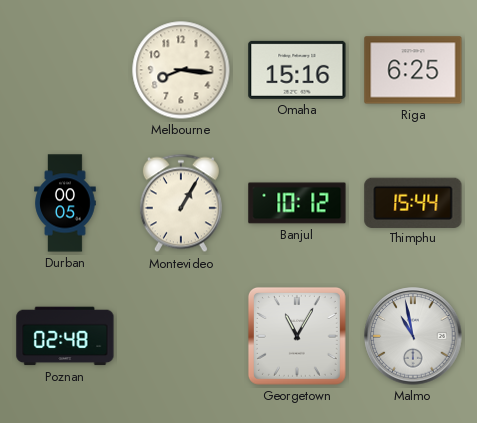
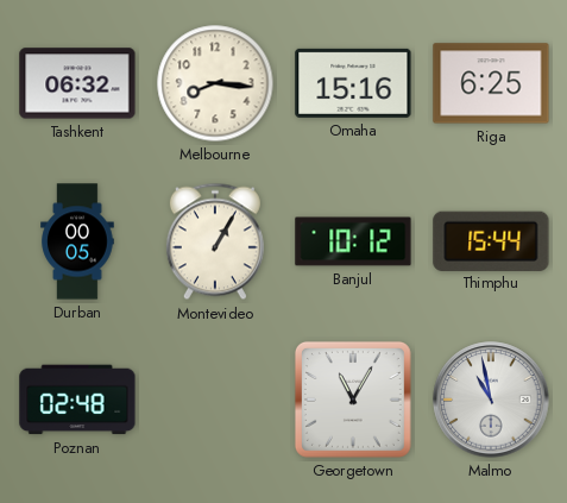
Tashkent: none -> 06:32
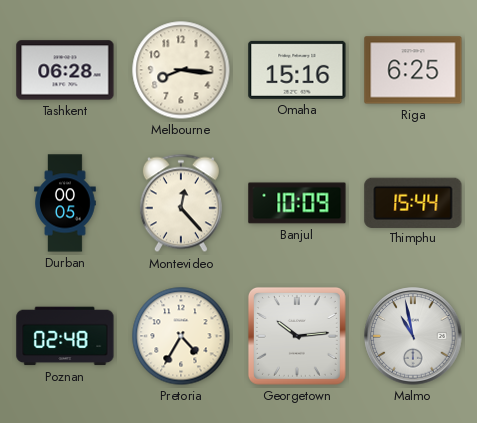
Tashkent: 06:32 -> 06:28
Montevideo: 1:05 -> 12:23
Banjul: 10:12 -> 10:09
Pretoria: none -> 4:35
Georgetown: 11:05 -> 10:14
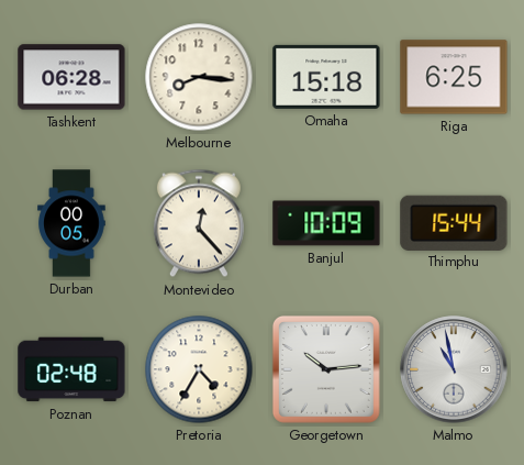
Omaha: 15:16 -> 15:18
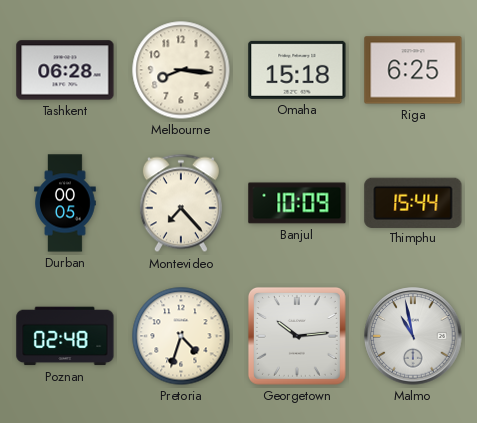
Montevideo: 12:23 -> 7:23
Pretoria: 4:35 -> 4:33
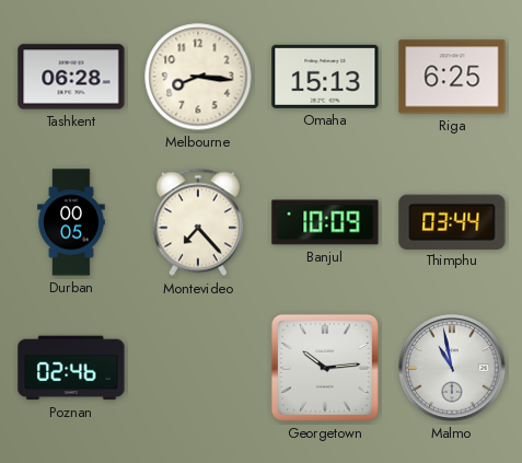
Omaha: 15:18 -> 15:13
Thimphu: 15:44 -> 03:44
Poznan: 02:48 -> 02:46
Pretoria: 4:33 -> none
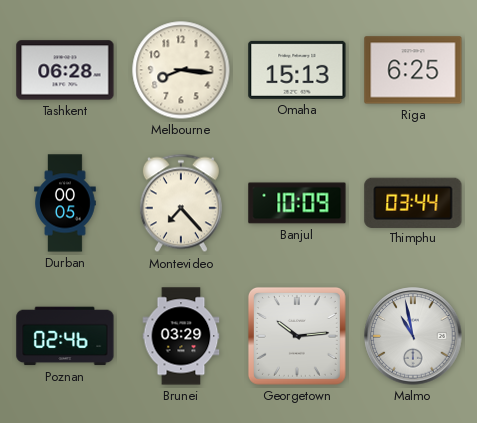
Brunei: none -> 03:29
